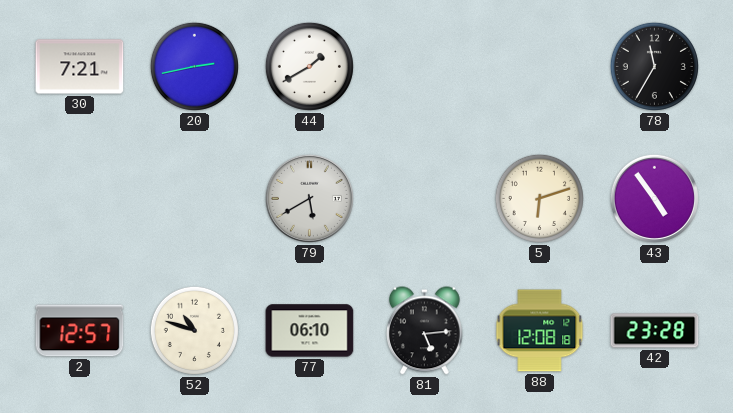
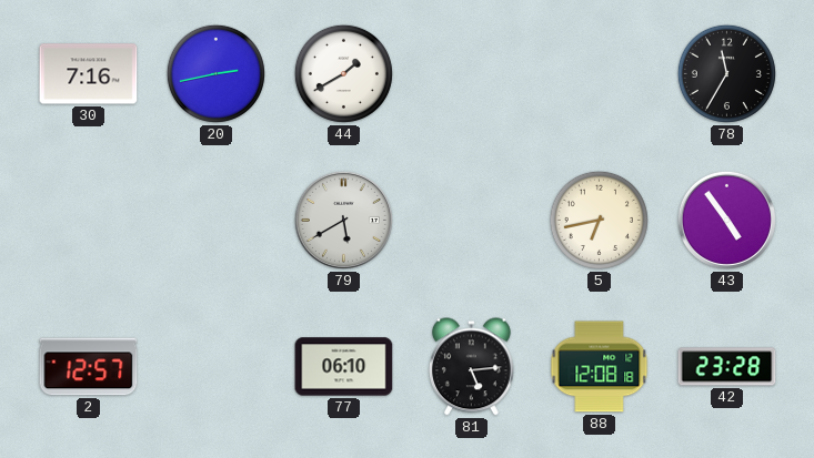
30: 7:21 -> 7:16
5: 6:12 -> 6:43
52: 10:48 -> none
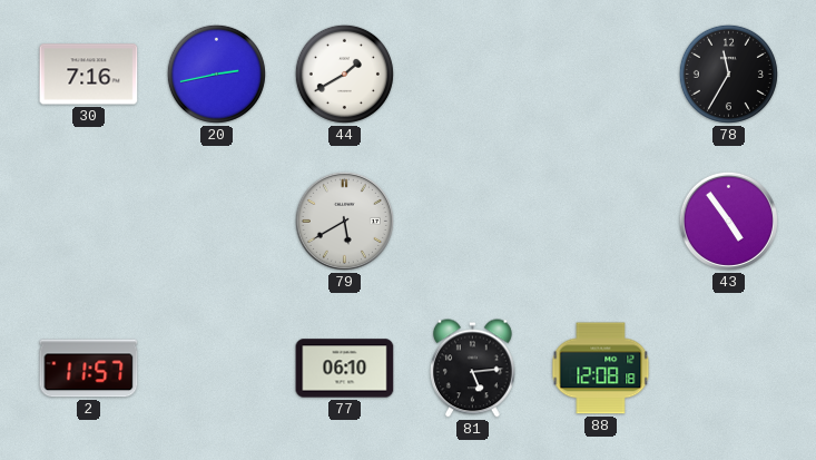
5: 6:43 -> none
2: 12:57 -> 11:57
42: 23:28 -> none
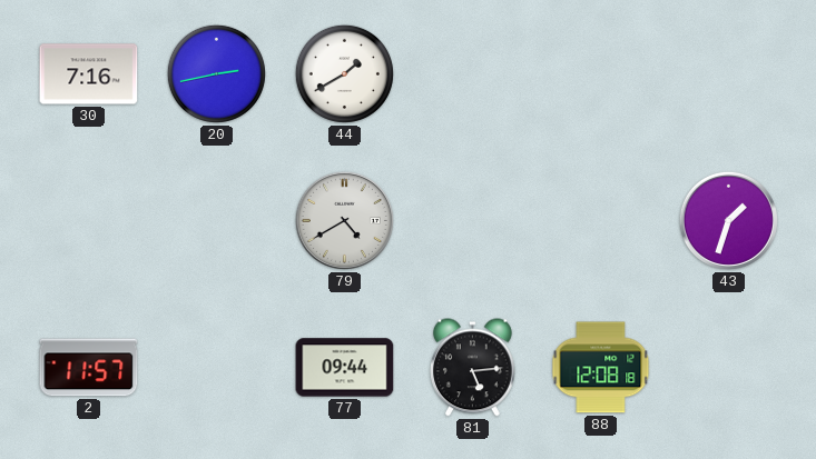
78: 11:35 -> none
79: 5:40 -> 4:40
43: 4:54 -> 1:33
77: 06:10 -> 09:44
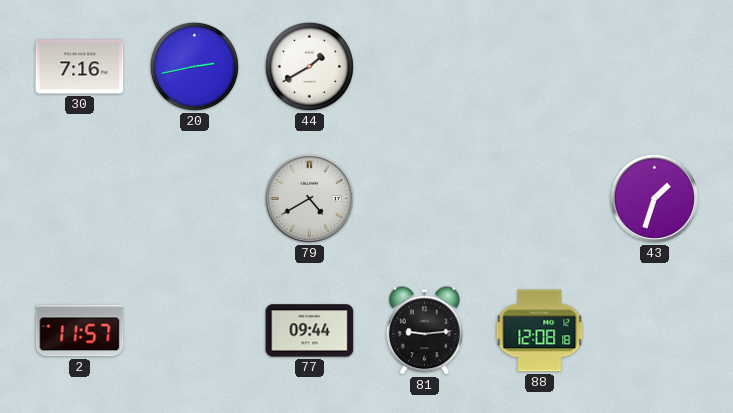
81: 5:14 -> 9:14
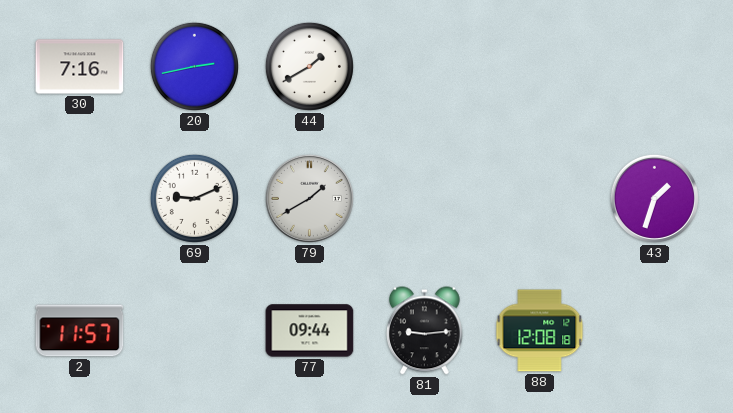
69: none -> 9:11
79: 4:40 -> 1:40
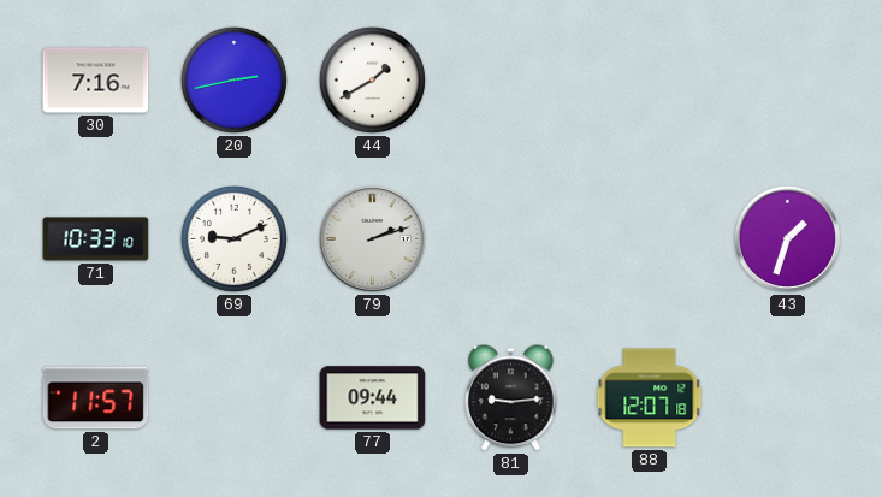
71: none -> 10:33
79: 1:40 -> 2:12
88: 12:08 -> 12:07
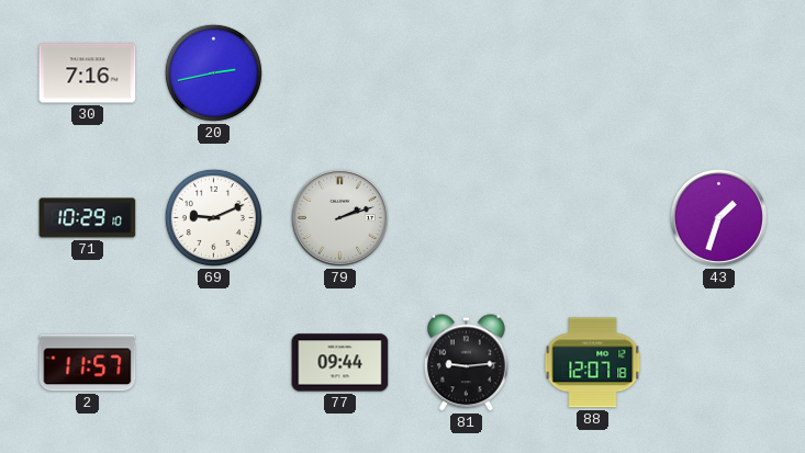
44: 1:40 -> none
71: 10:33 -> 10:29
